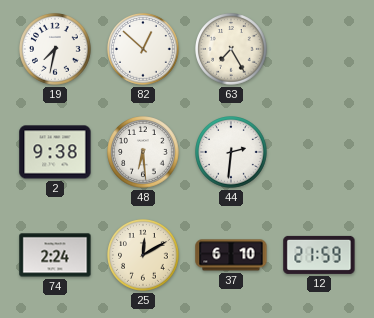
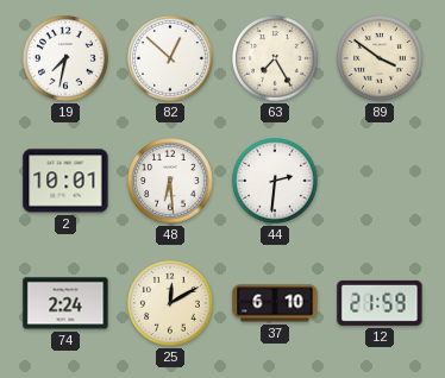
89: none -> 3:51
2: 9:38 -> 10:01
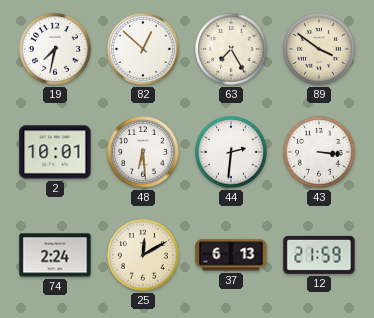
43: none -> 3:16
37: 6:10 -> 6:13
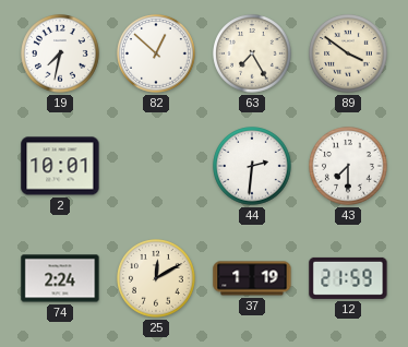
48: 6:29 -> none
43: 3:16 -> 7:30
37: 6:13 -> 1:19
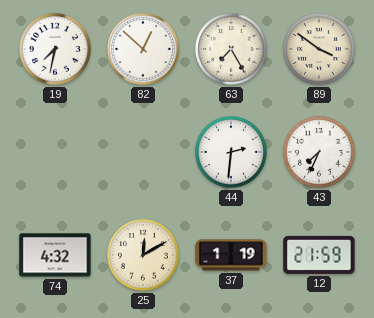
2: 10:01 -> none
43: 7:30 -> 7:34
74: 2:24 -> 4:32
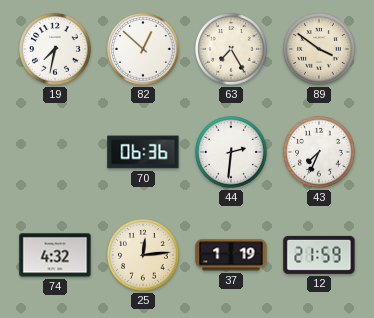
70: none -> 06:36
25: 12:10 -> 12:14
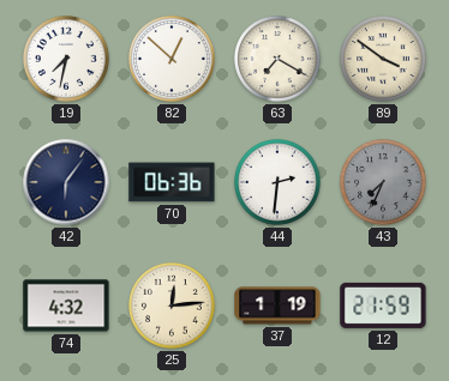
63: 7:25 -> 7:20
42: none -> 6:06
43 dial: white -> grey
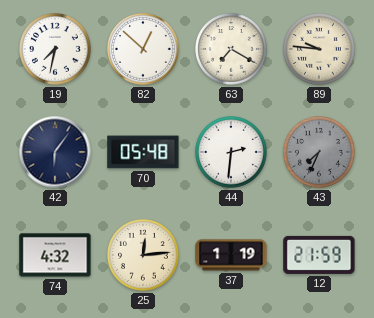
89: 3:51 -> 9:46
70: 06:36 -> 05:48
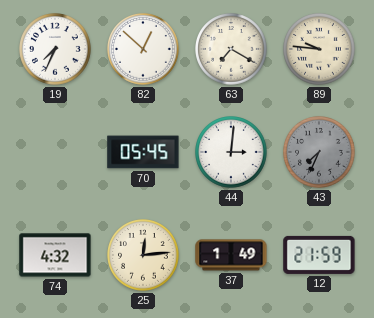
19: 7:32 -> 7:34
42: 6:06 -> none
70: 05:48 -> 05:45
44: 2:31 -> 3:01
37: 1:19 -> 1:49
